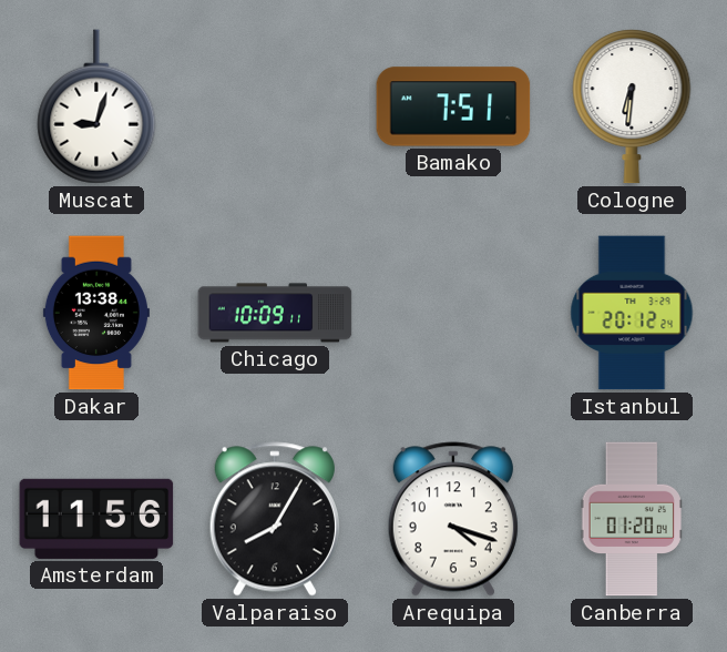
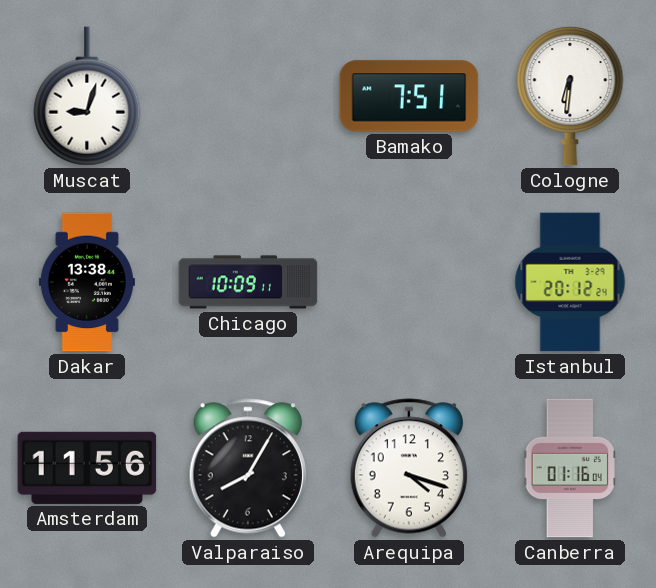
Canberra: 01:20 -> 01:16
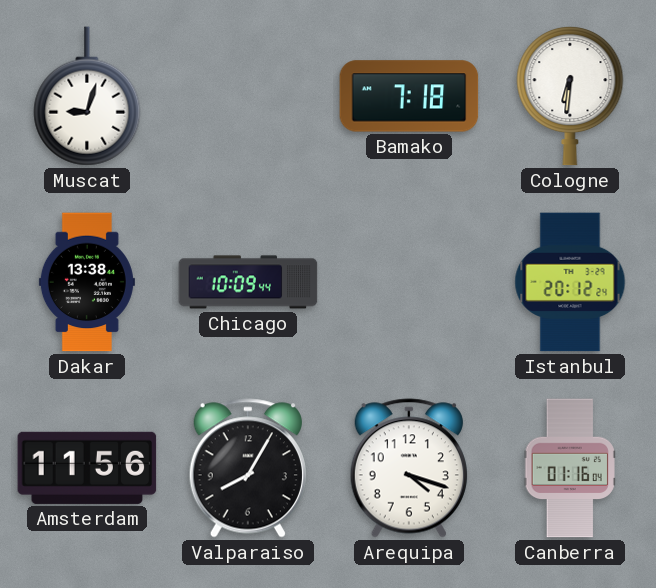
Bamako: 7:51 -> 7:18
Chicago: 10:09:11 -> 10:09:44
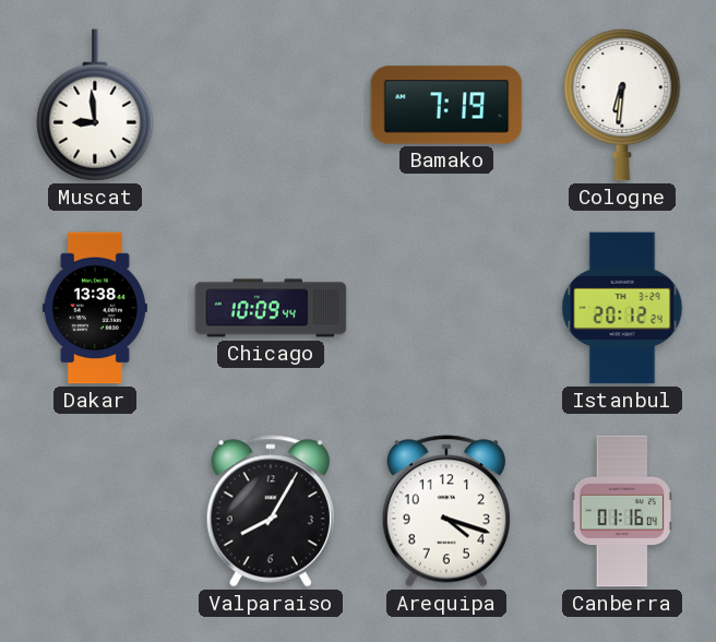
Muscat: 9:03 -> 8:59
Bamako: 7:18 -> 7:19
Amsterdam: 11:56 -> none
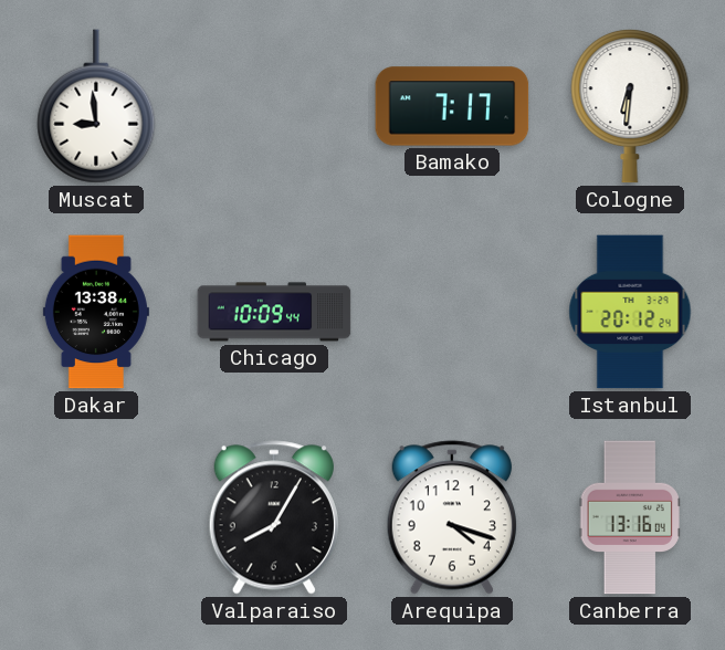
Bamako: 7:19 -> 7:17
Canberra: 01:16 -> 13:16
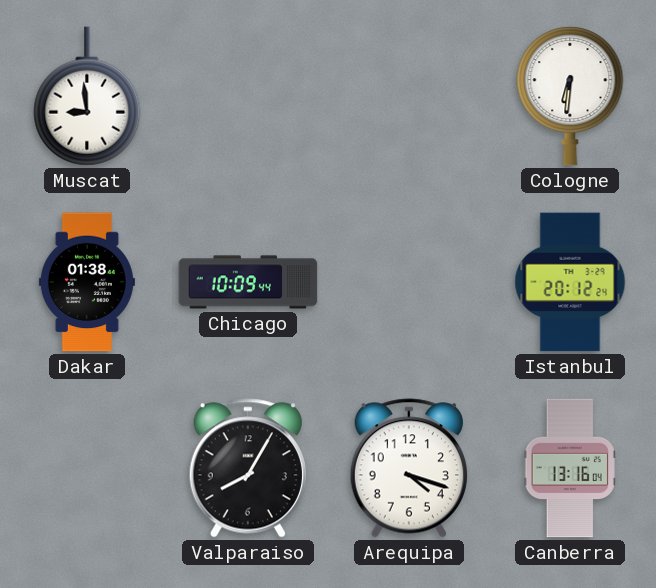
Bamako: 7:17 -> none
Dakar: 13:38 -> 01:38
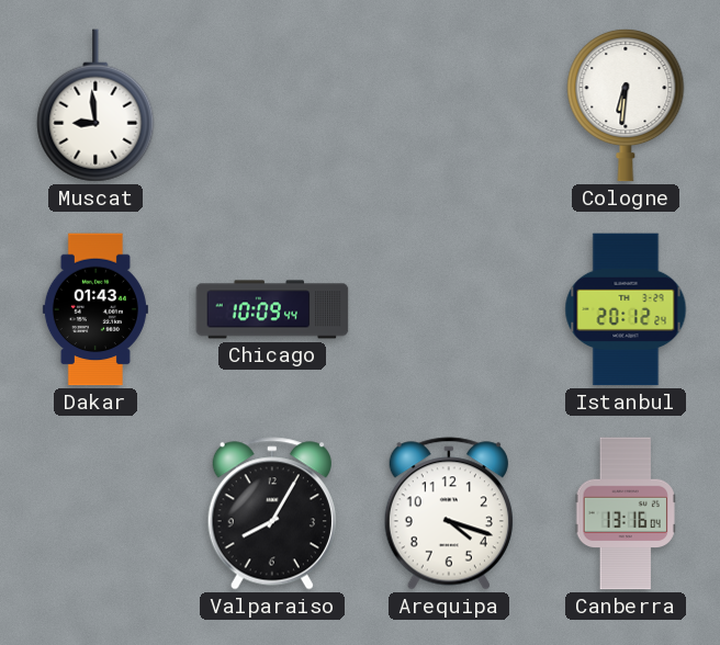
Dakar: 01:38 -> 01:43
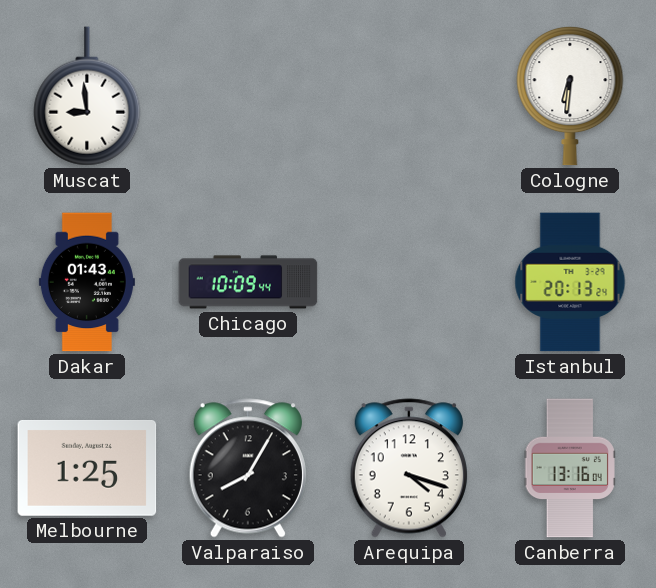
Istanbul: 20:12 -> 20:13
Melbourne: none -> 1:25
